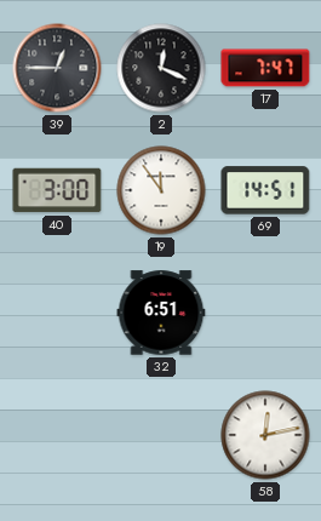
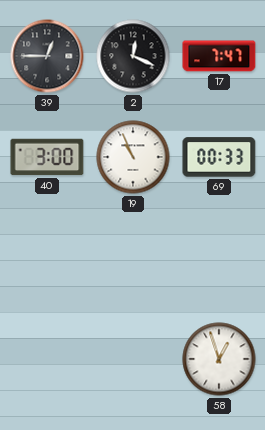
19: 11:54 -> 10:56
69: 14:51 -> 00:33
32: 6:51 -> none
58: 12:13 -> 12:57
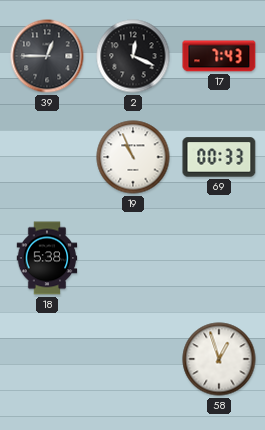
17: 7:47 -> 7:43
40: 3:00 -> none
18: none -> 5:38
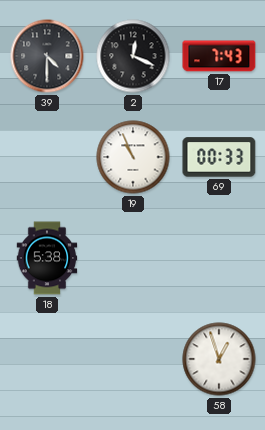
39: 12:45 -> 4:30
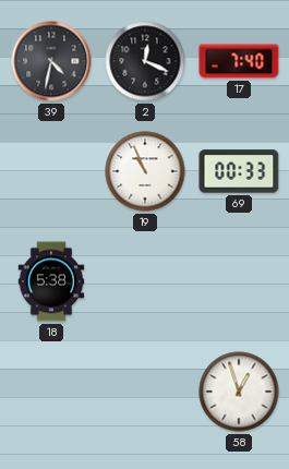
39: 4:30 -> 4:32
17: 7:43 -> 7:40
